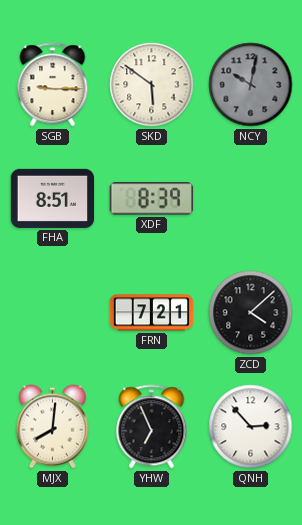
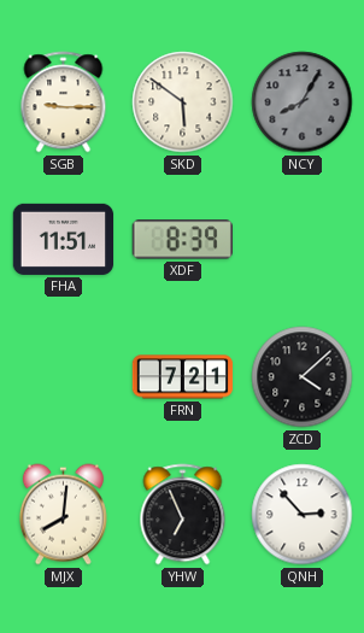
NCY: 10:02 -> 8:05
FHA: 8:51 -> 11:51
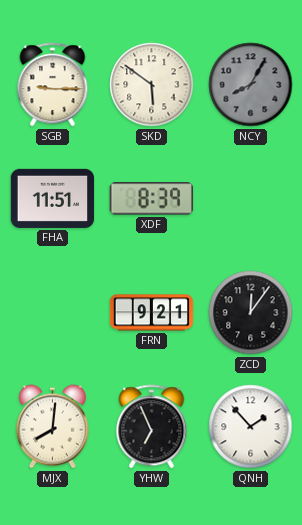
FRN: 7:21 -> 9:21
ZCD: 4:08 -> 12:06
QNH: 2:53 -> 1:53
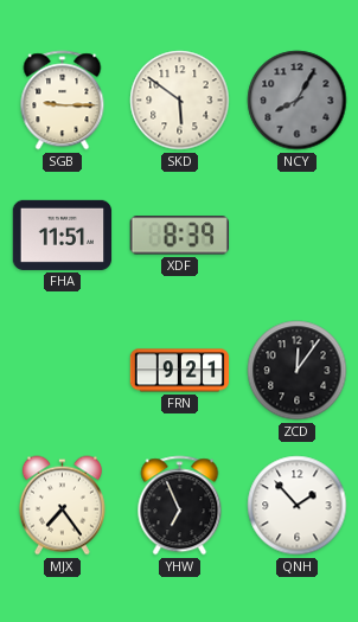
MJX: 8:01 -> 7:24
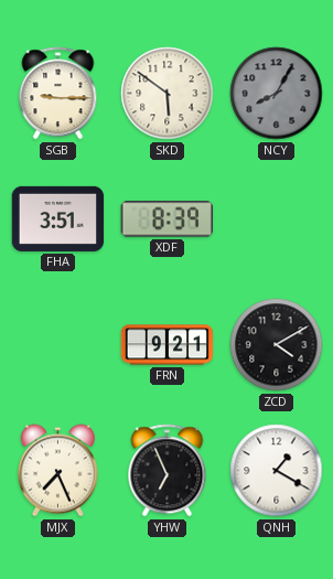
FHA: 11:51 -> 3:51
ZCD: 12:06 -> 4:10
MJX: 7:24 -> 7:26
QNH: 1:53 -> 1:20
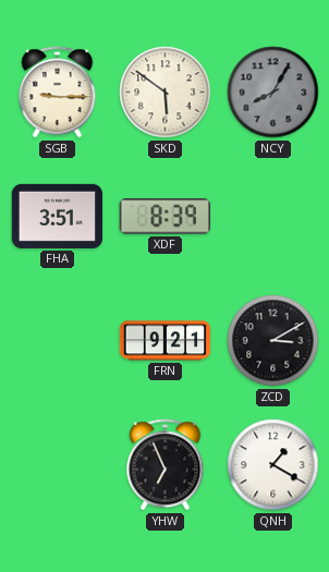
ZCD: 4:10 -> 3:10
MJX: 7:26 -> none
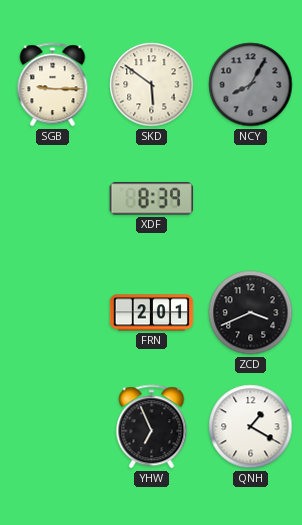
FHA: 3:51 -> none
FRN: 9:21 -> 2:01
ZCD: 3:10 -> 3:41
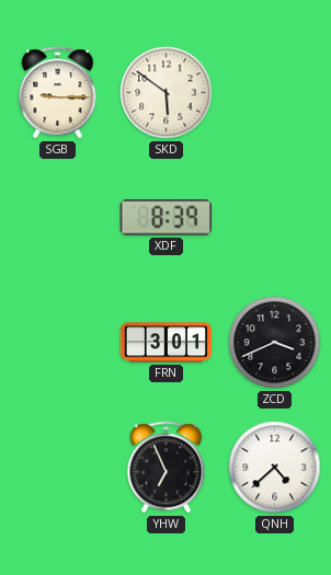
NCY: 8:05 -> none
FRN: 2:01 -> 3:01
QNH: 1:20 -> 4:38
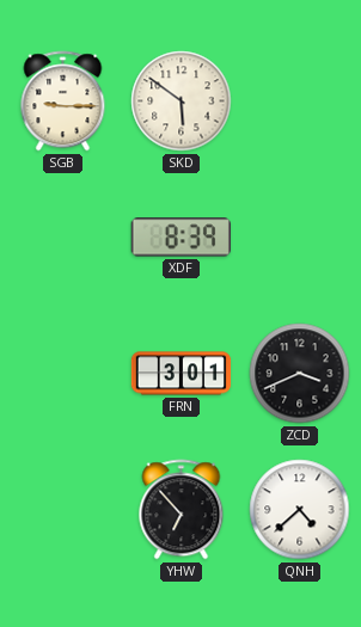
YHW: 6:56 -> 6:53
